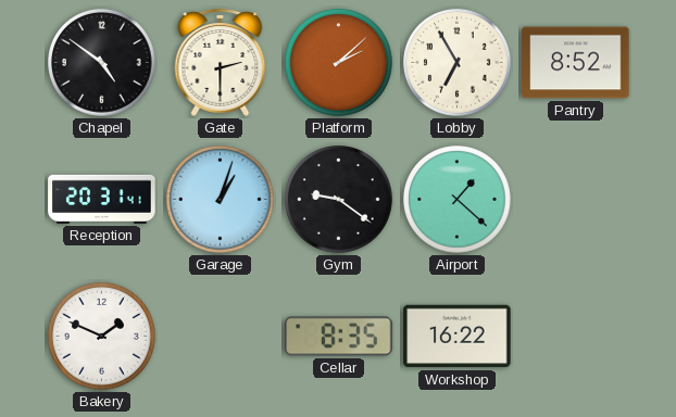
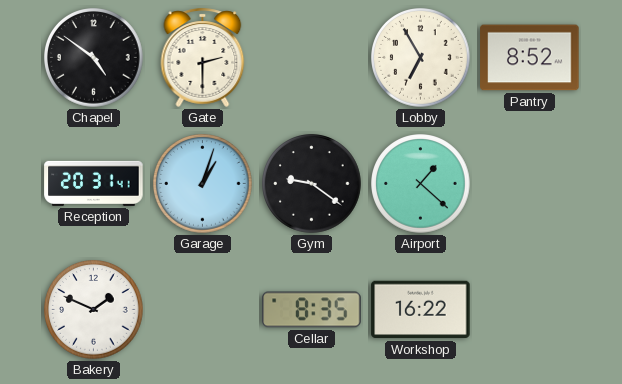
Platform: 2:08 -> none
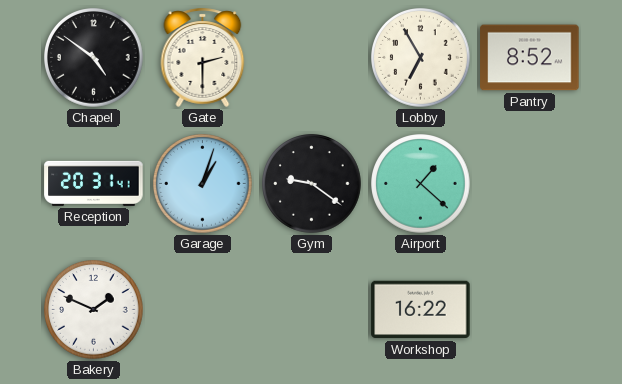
Cellar: 8:35 -> none
